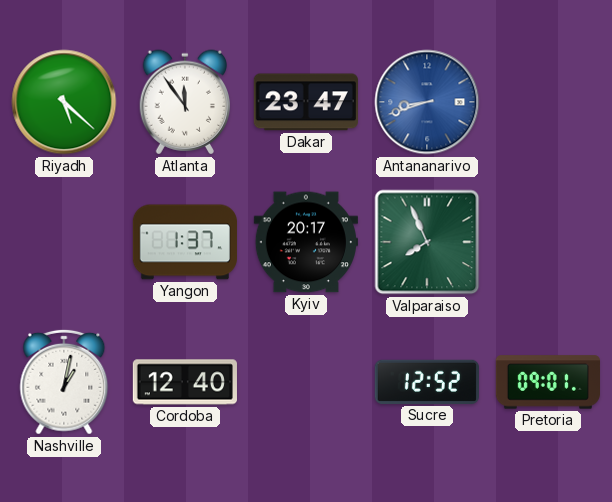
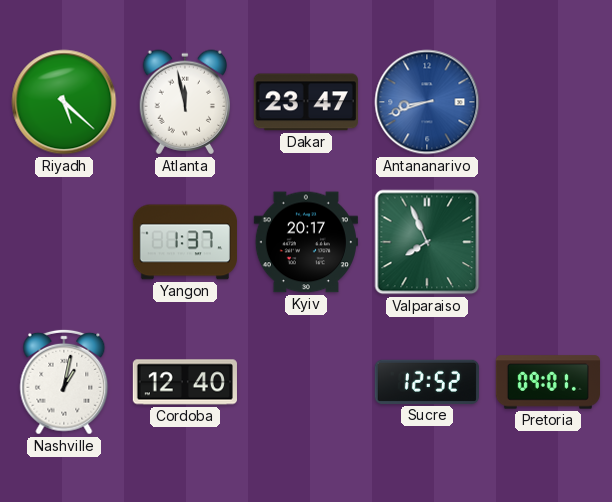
Atlanta: 11:54 -> 11:58
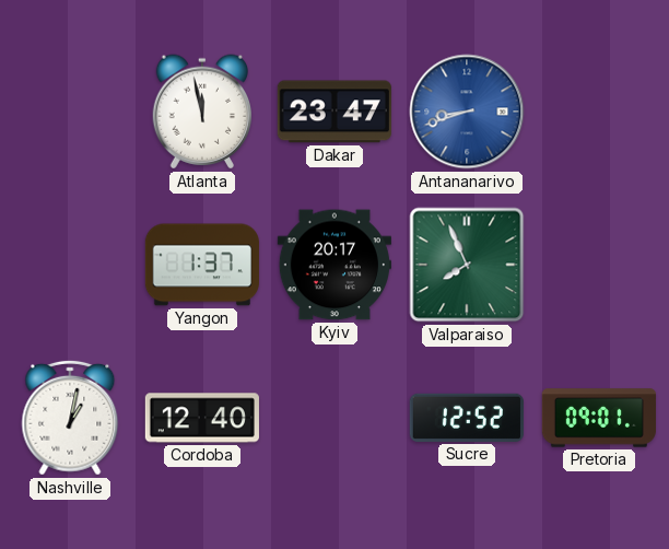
Riyadh: 5:22 -> none
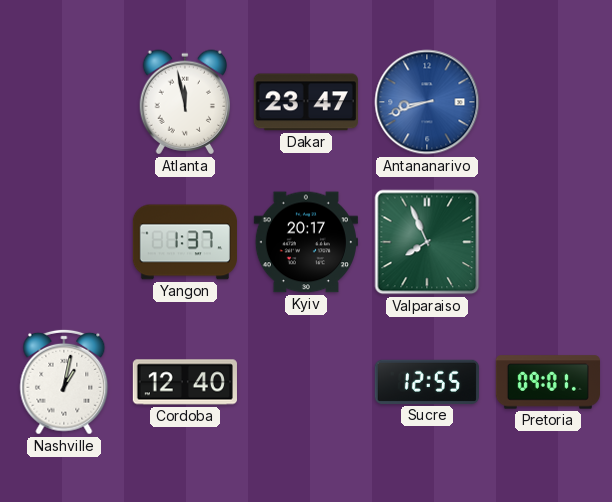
Sucre: 12:52 -> 12:55
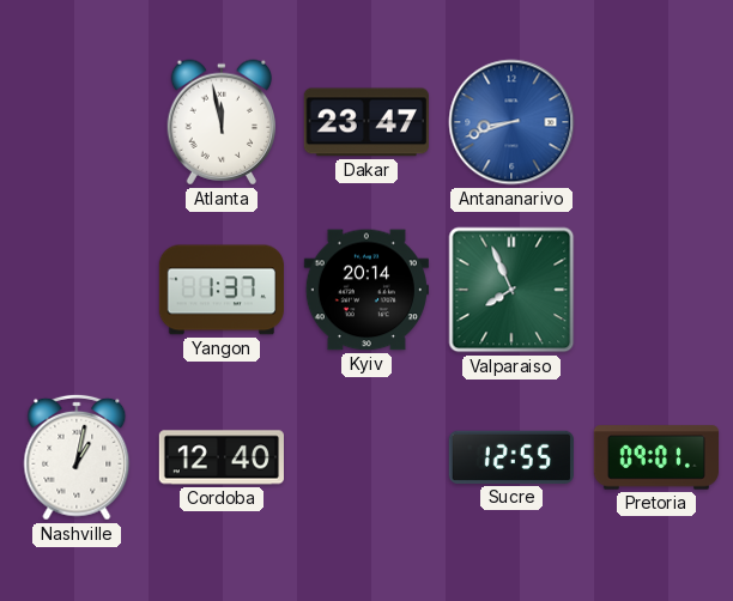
Kyiv: 20:17 -> 20:14
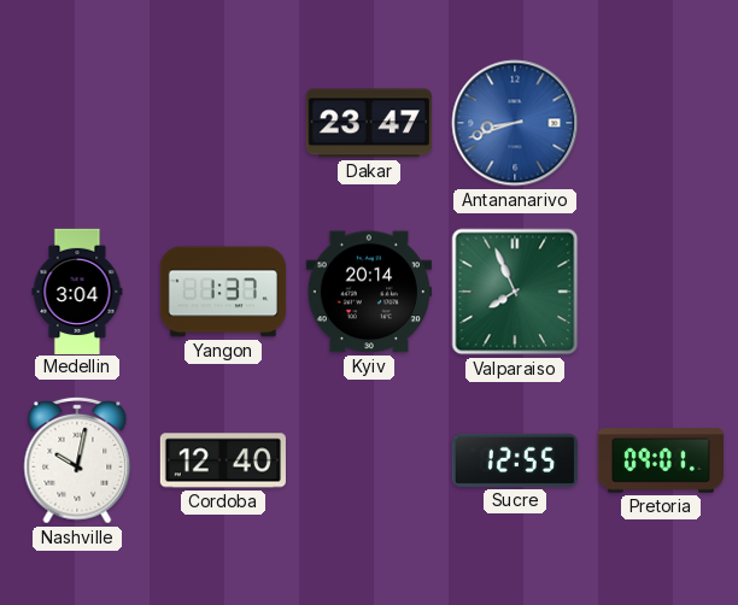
Atlanta: 11:58 -> none
Medellin: none -> 3:04
Nashville: 1:02 -> 10:02
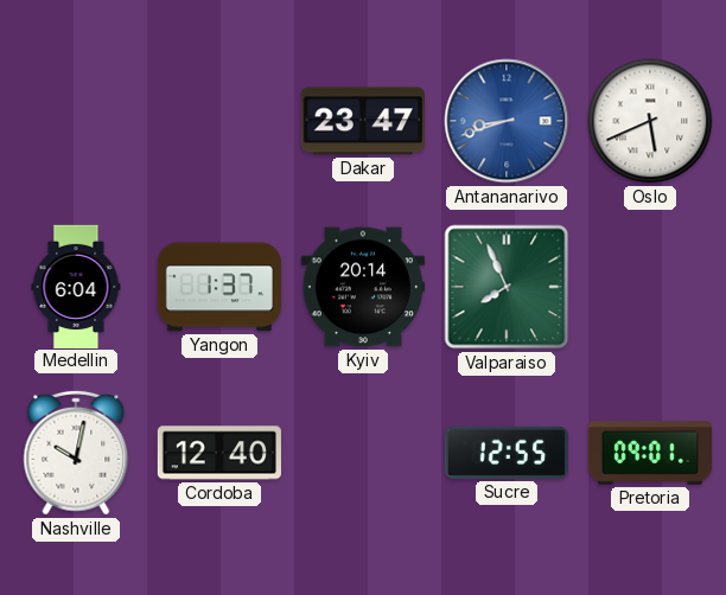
Oslo: none -> 5:41
Medellin: 3:04 -> 6:04
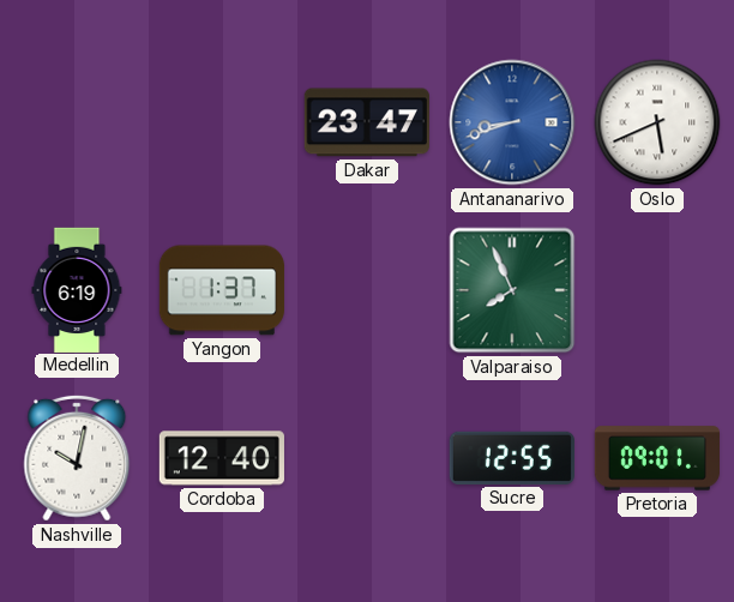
Medellin: 6:04 -> 6:19
Kyiv: 20:14 -> none
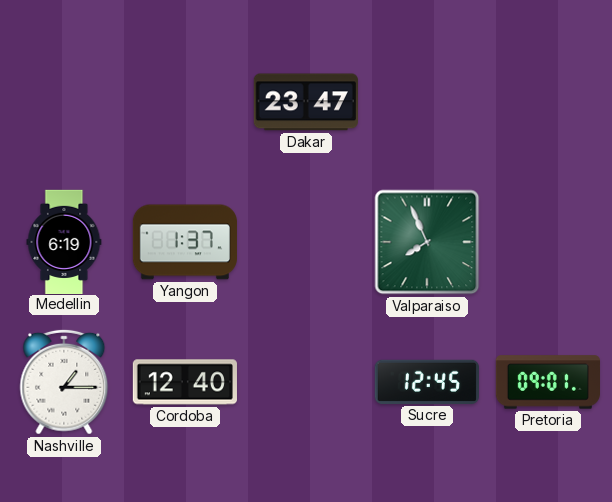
Antananarivo: 8:42 -> none
Oslo: 5:41 -> none
Nashville: 10:02 -> 1:15
Sucre: 12:55 -> 12:45
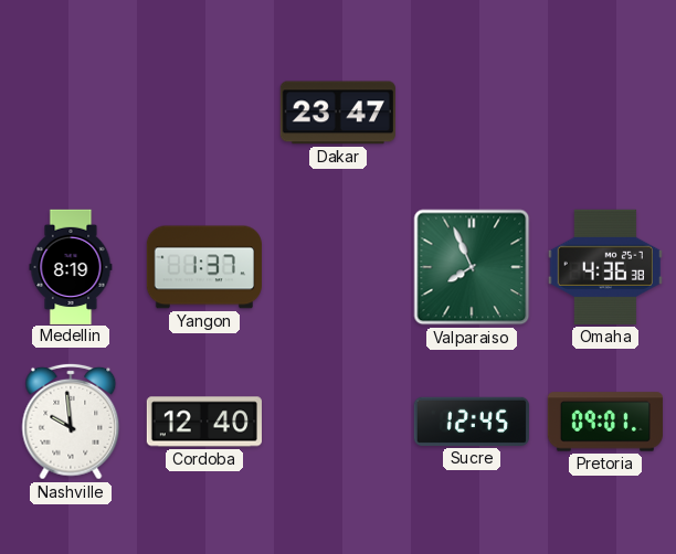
Medellin: 6:19 -> 8:19
Omaha: none -> 4:36
Nashville: 1:15 -> 9:59
